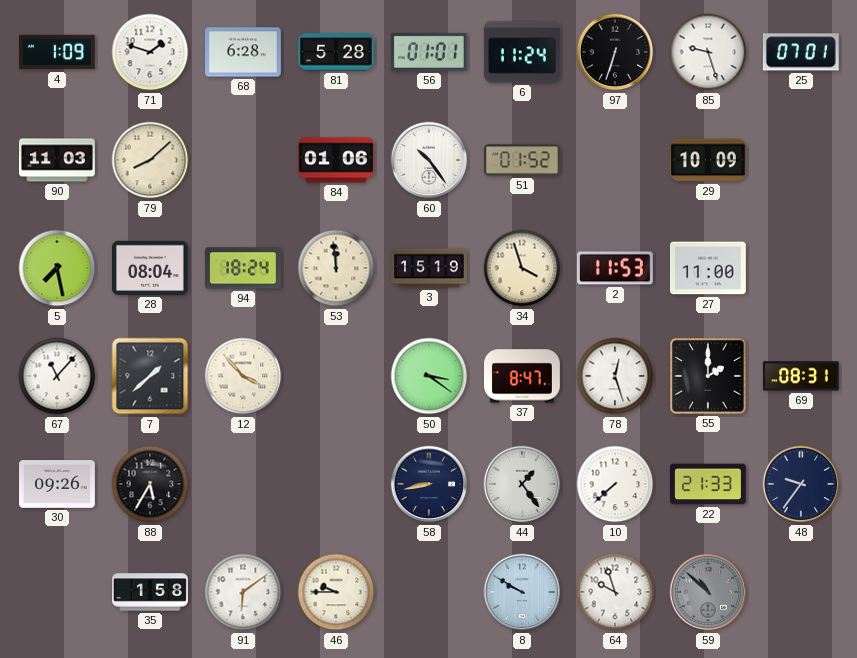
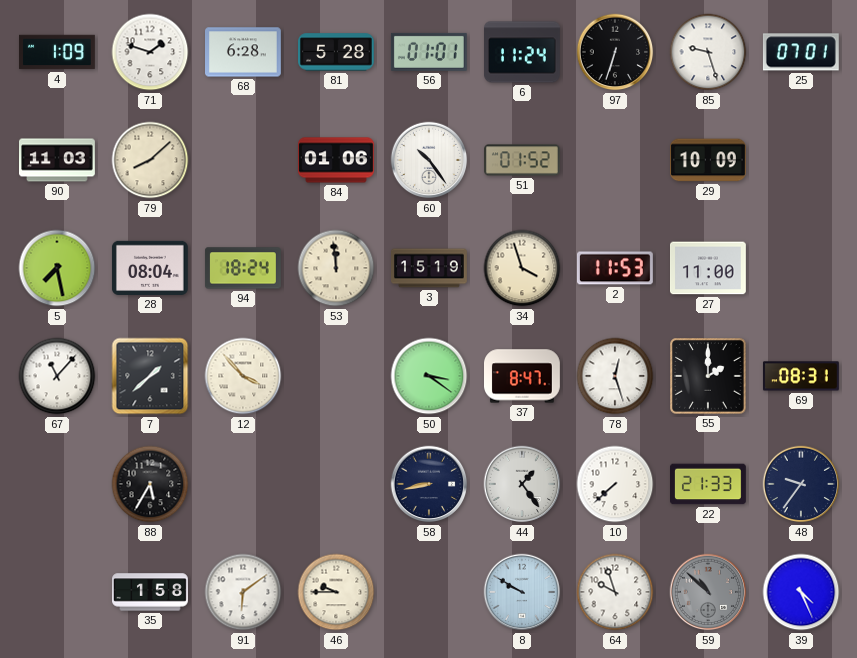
30: 09:26 -> none
39: none -> 4:26
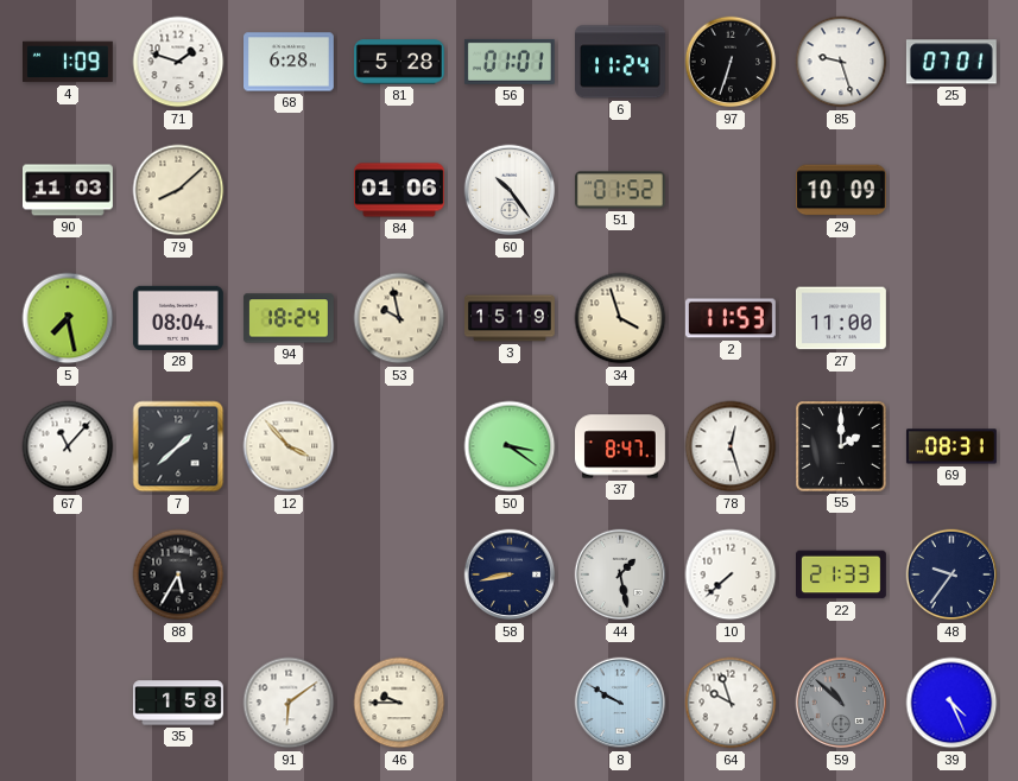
53: 11:59 -> 9:58
44: 1:24 -> 1:28
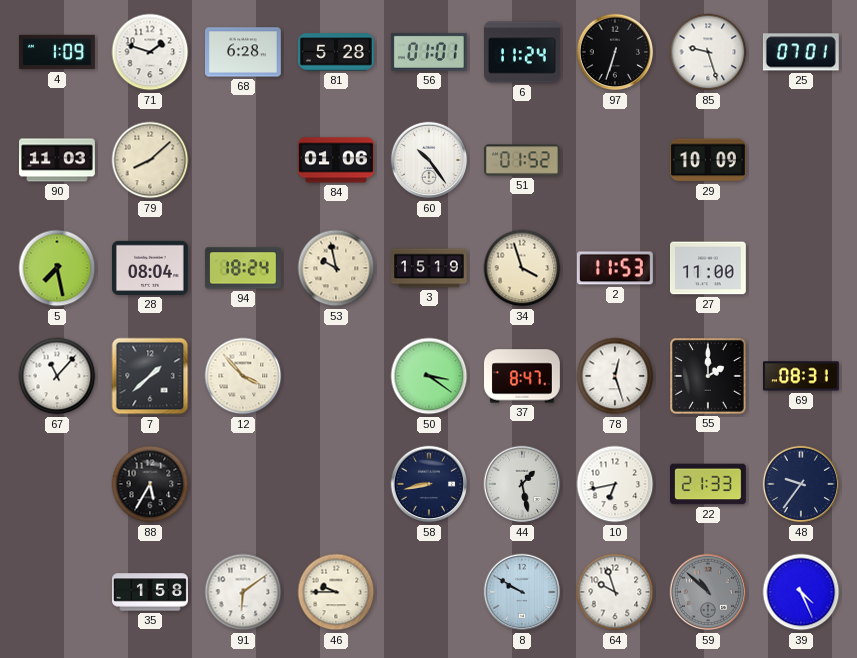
10: 7:38 -> 6:43
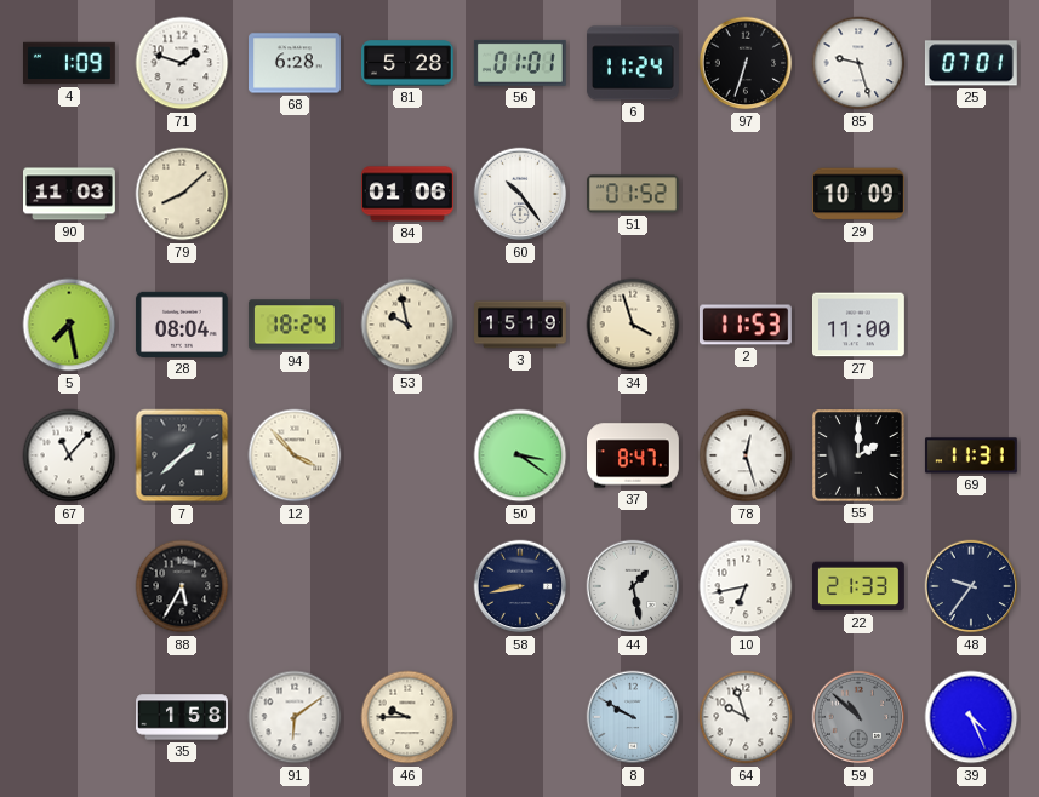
69: 08:31 -> 11:31
